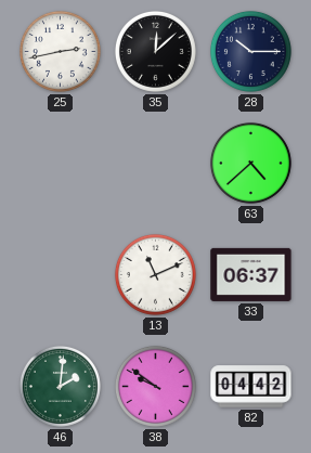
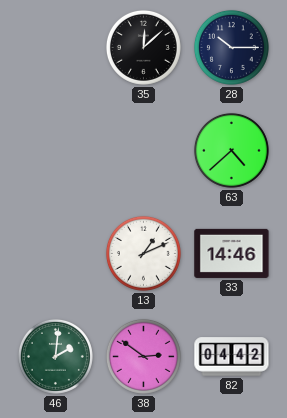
25: 2:43 -> none
13: 11:11 -> 1:11
33: 06:37 -> 14:46
38: 9:51 -> 2:51
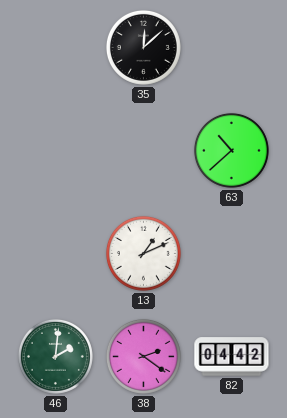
28: 10:15 -> none
63: 4:38 -> 10:38
33: 14:46 -> none
38: 2:51 -> 2:21
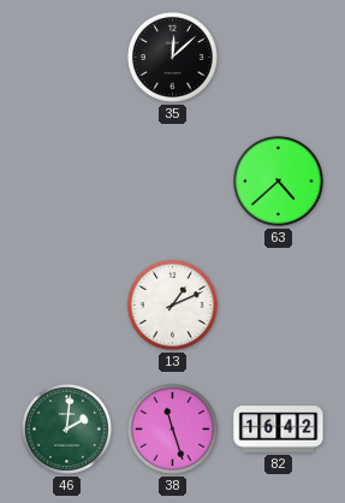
63: 10:38 -> 4:38
38: 2:21 -> 11:27
82: 04:42 -> 16:42
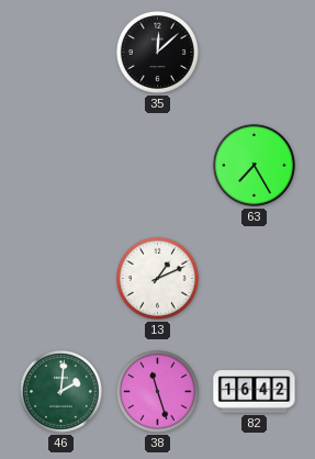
63: 4:38 -> 7:25
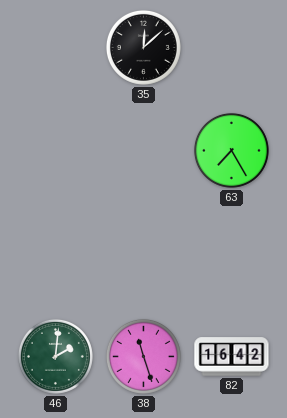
13: 1:11 -> none
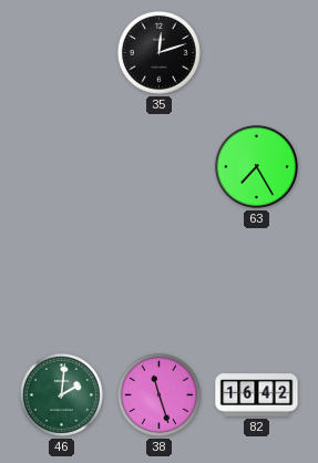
35: 12:08 -> 12:12
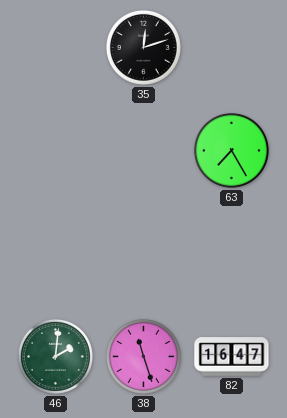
82: 16:42 -> 16:47
